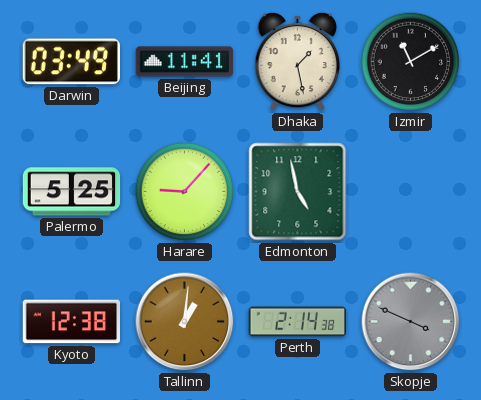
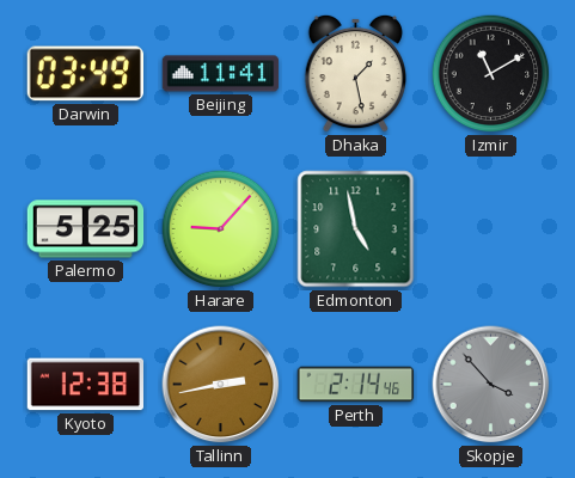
Tallinn: 1:01 -> 2:43
Perth: 2:14:38 -> 2:14:46
Skopje: 3:49 -> 3:53
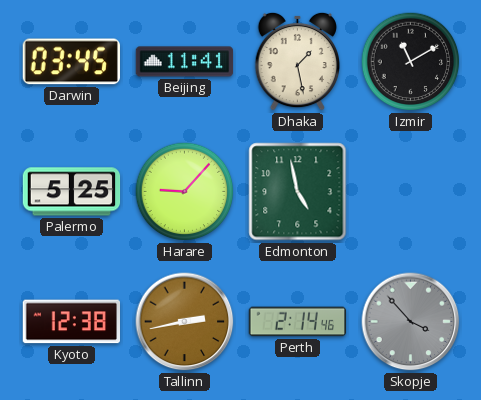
Darwin: 03:49 -> 03:45
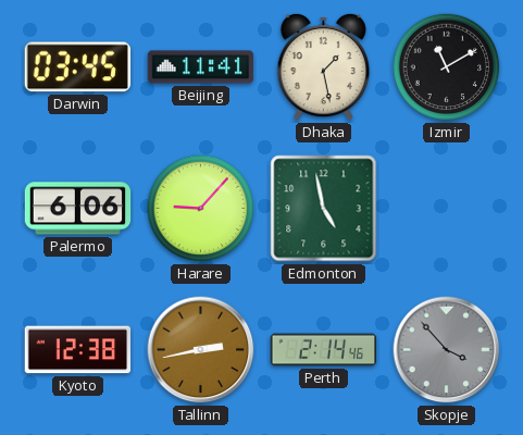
Palermo: 5:25 -> 6:06
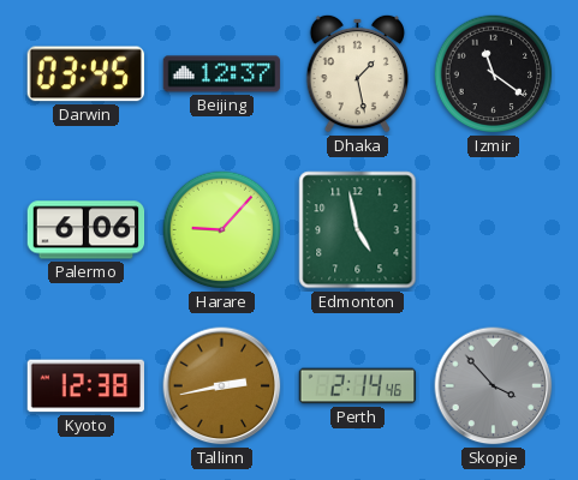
Beijing: 11:41 -> 12:37
Izmir: 11:10 -> 11:21
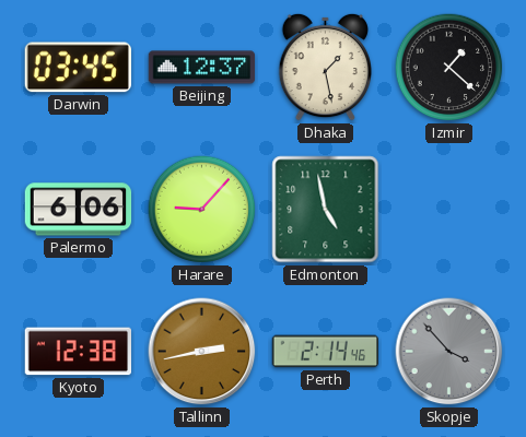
Izmir: 11:21 -> 1:22
